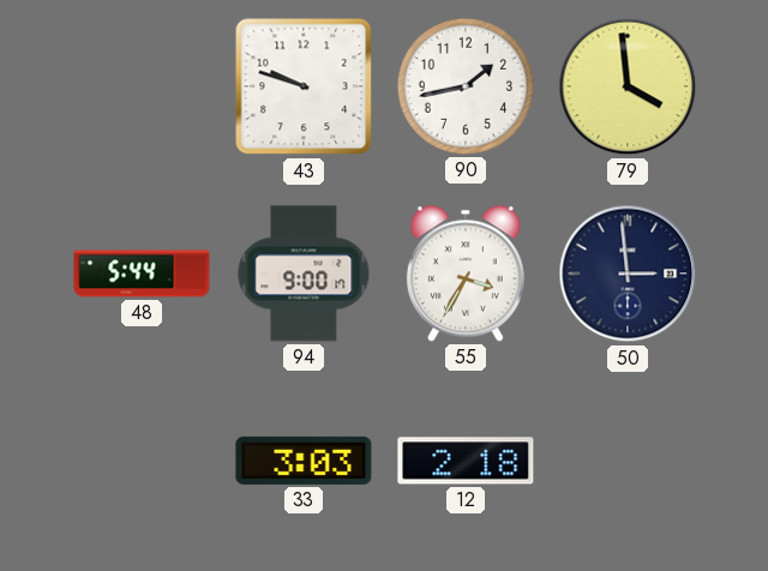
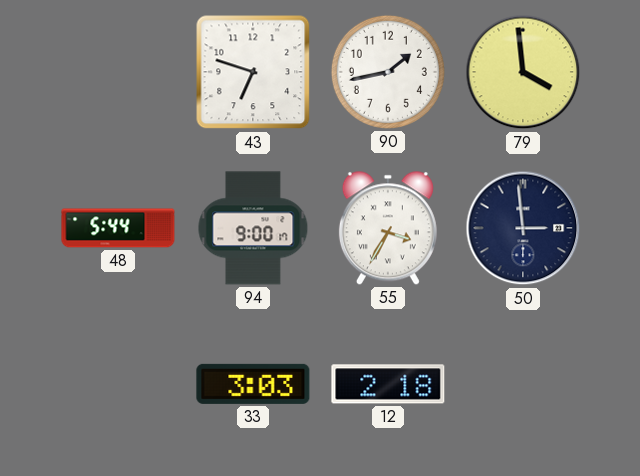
43: 9:48 -> 6:48
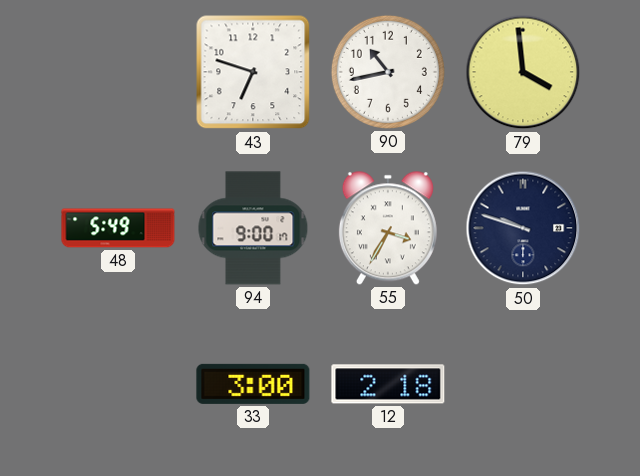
90: 1:43 -> 10:43
48: 5:44 -> 5:49
50: 2:59 -> 9:48
33: 3:03 -> 3:00
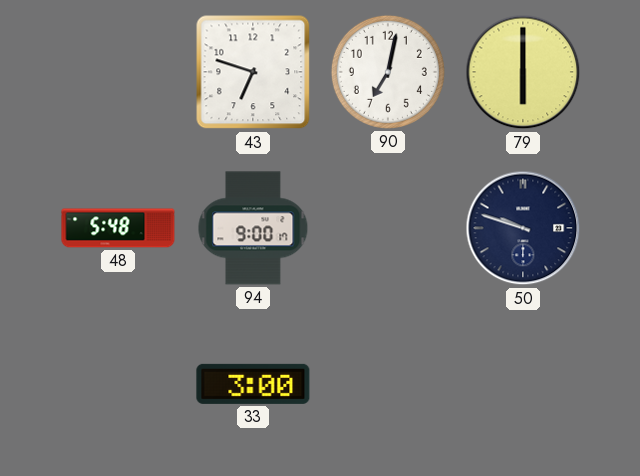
90: 10:43 -> 7:02
79: 3:59 -> 6:00
48: 5:49 -> 5:48
55: 3:35 -> none
12: 2:18 -> none
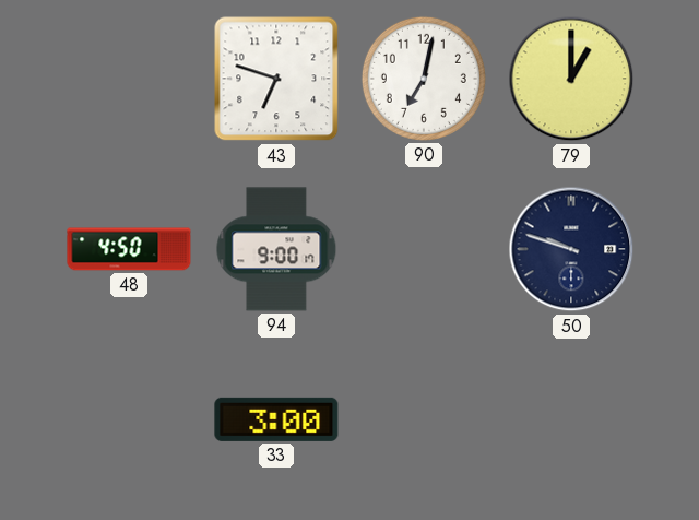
79: 6:00 -> 1:00
48: 5:48 -> 4:50
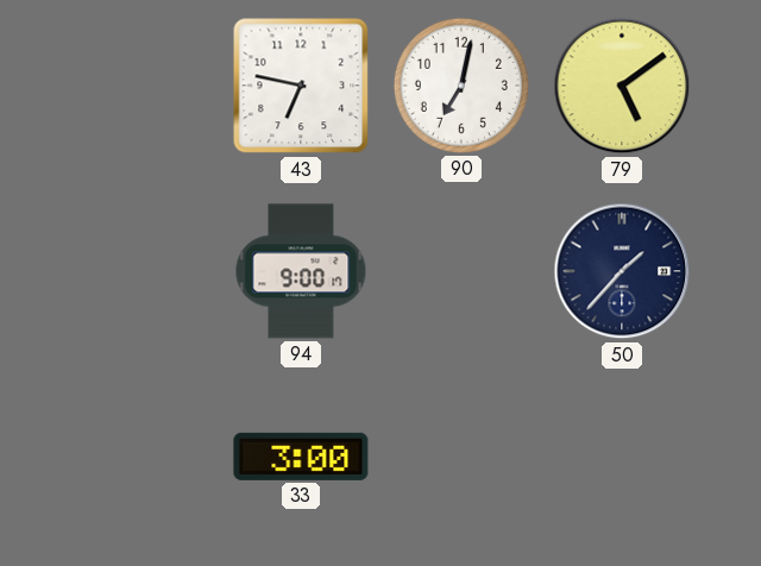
43: 6:48 -> 6:47
79: 1:00 -> 5:09
48: 4:50 -> none
50: 9:48 -> 1:37
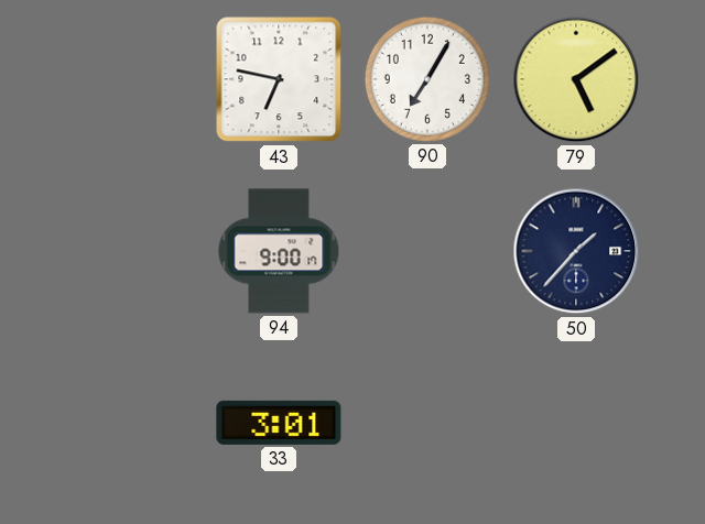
90: 7:02 -> 7:05
33: 3:00 -> 3:01
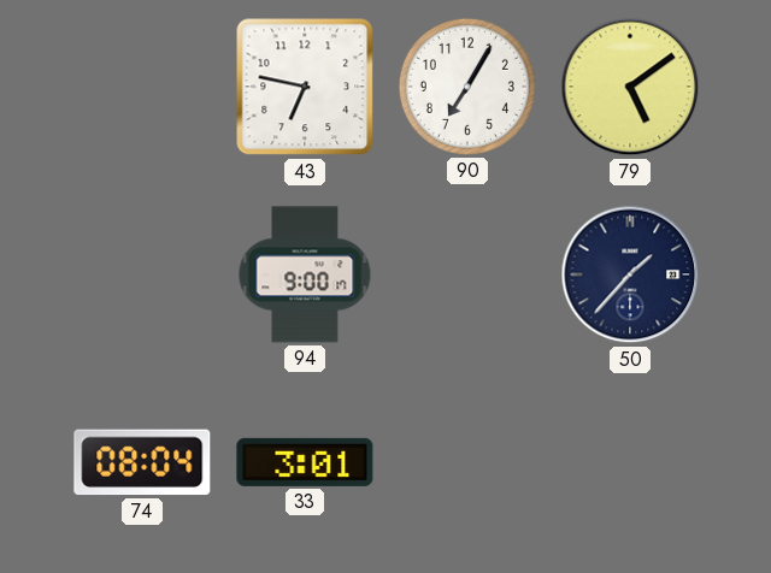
74: none -> 08:04
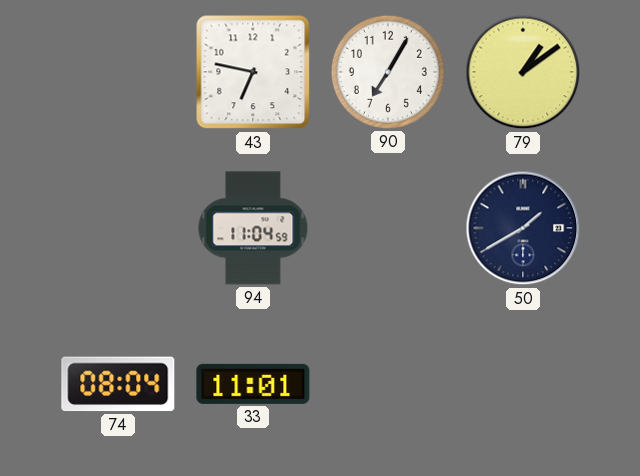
79: 5:09 -> 1:09
94: 9:00 -> 11:04
50: 1:37 -> 1:40
33: 3:01 -> 11:01
